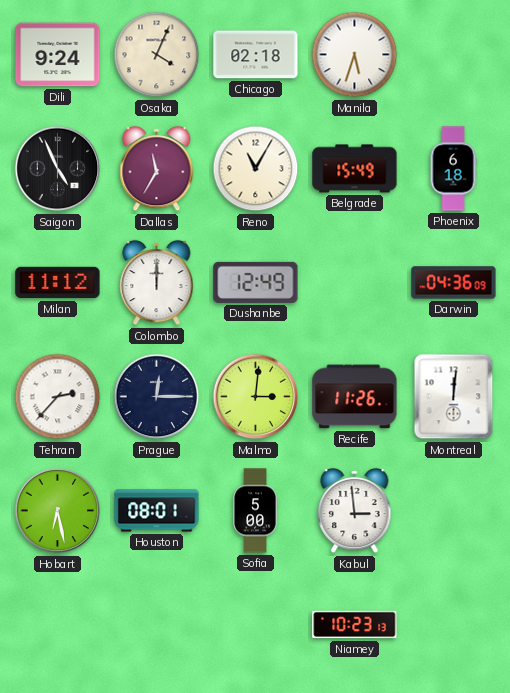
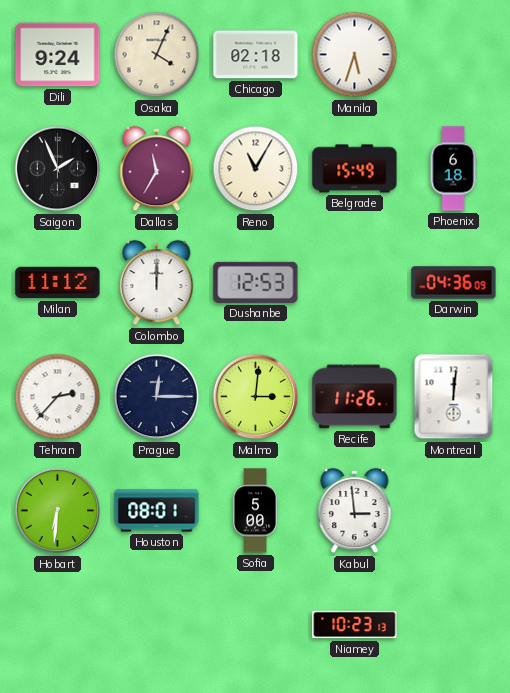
Saigon: 4:56 -> 1:56
Dushanbe: 12:49 -> 12:53
Hobart: 6:28 -> 6:31
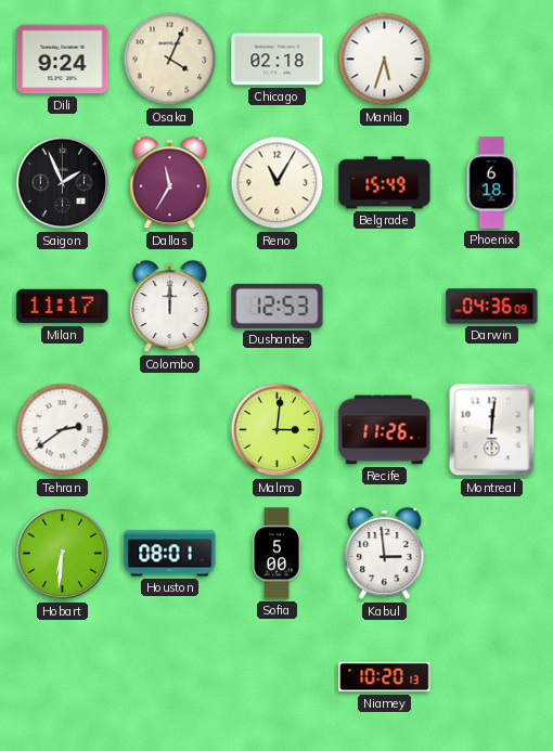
Milan: 11:12 -> 11:17
Tehran: 2:37 -> 2:39
Prague: 12:15 -> none
Niamey: 10:23 -> 10:20
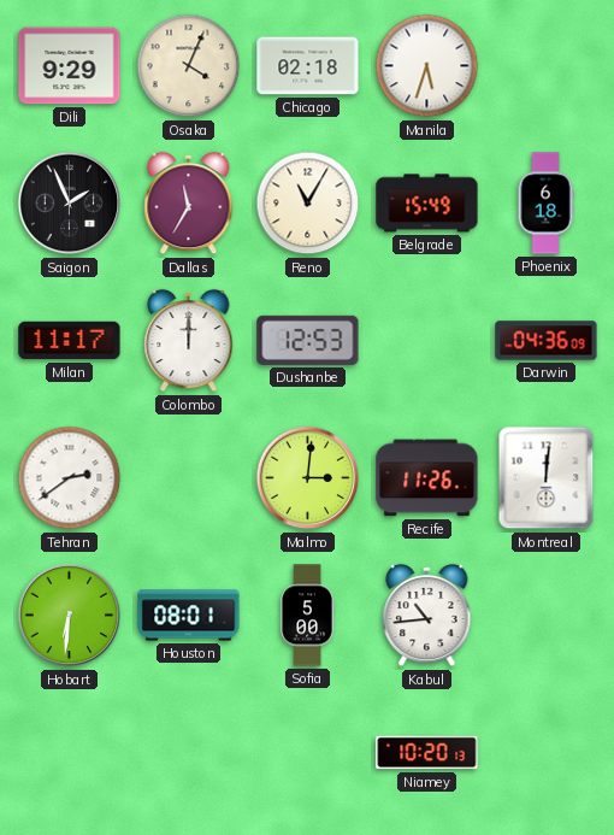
Dili: 9:24 -> 9:29
Kabul: 2:59 -> 10:44
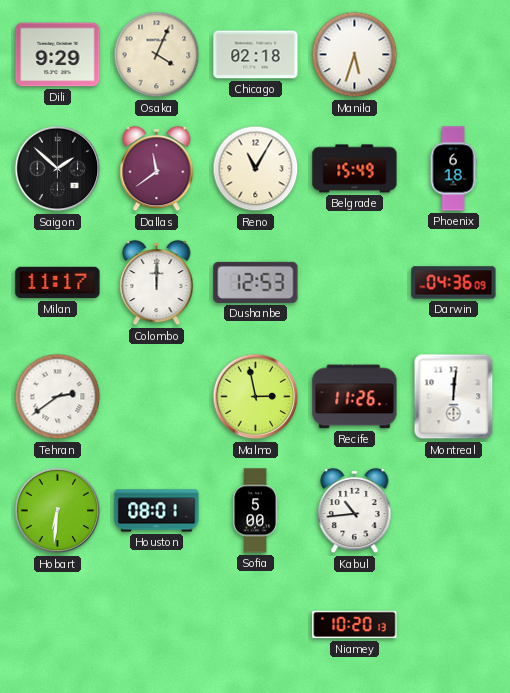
Saigon: 1:56 -> 1:52
Dallas: 11:35 -> 11:39
Malmo: 3:01 -> 2:58
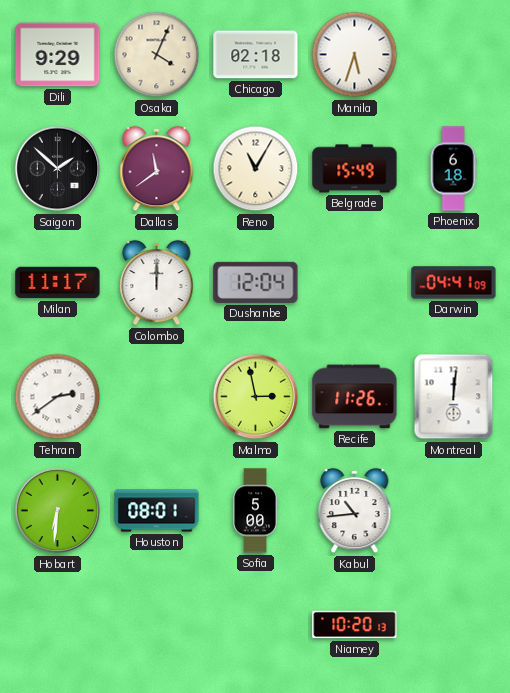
Dushanbe: 12:53 -> 12:04
Darwin: 04:36 -> 04:41
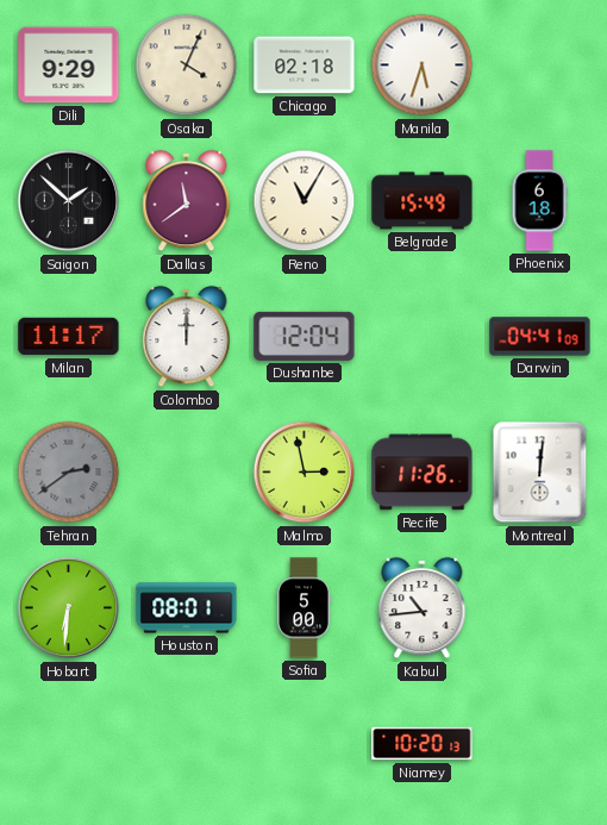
Tehran dial: white -> grey
